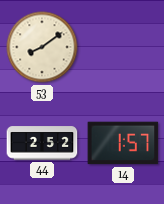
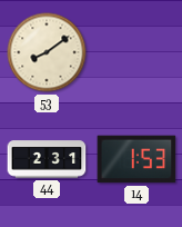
44: 2:52 -> 2:31
14: 1:57 -> 1:53
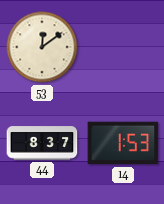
53: 8:09 -> 12:09
44: 2:31 -> 8:37
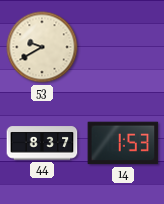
53: 12:09 -> 9:40
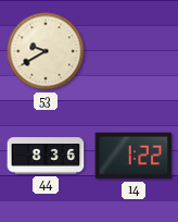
44: 8:37 -> 8:36
14: 1:53 -> 1:22
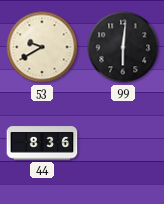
99: none -> 6:01
14: 1:22 -> none
